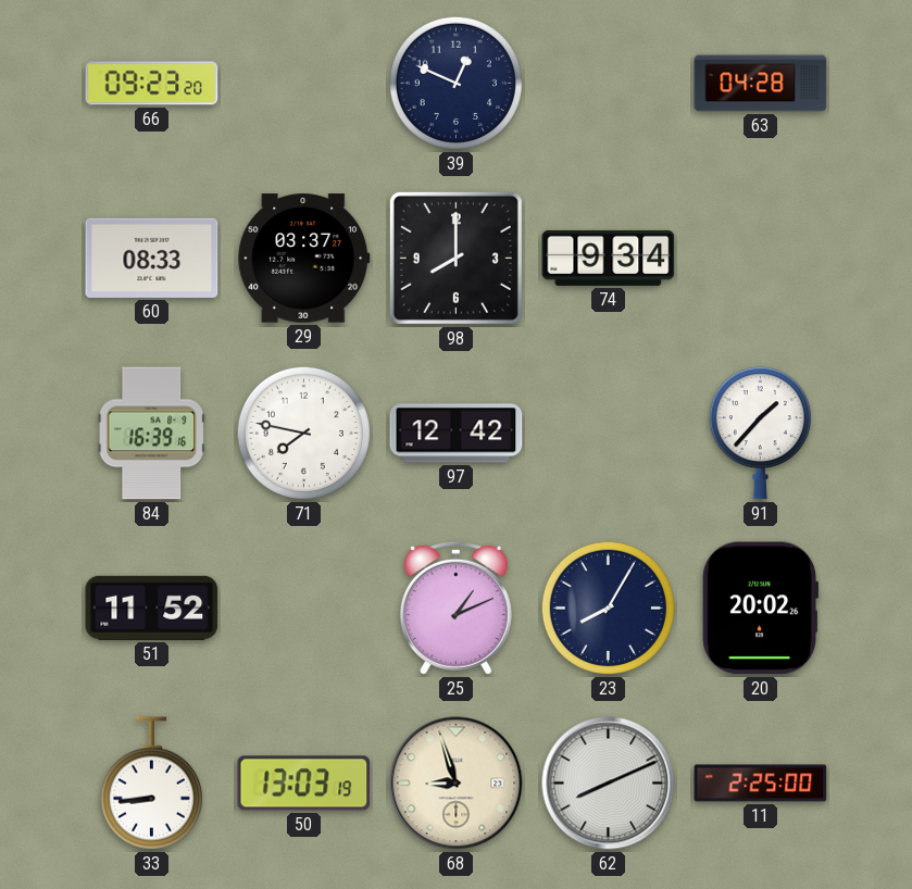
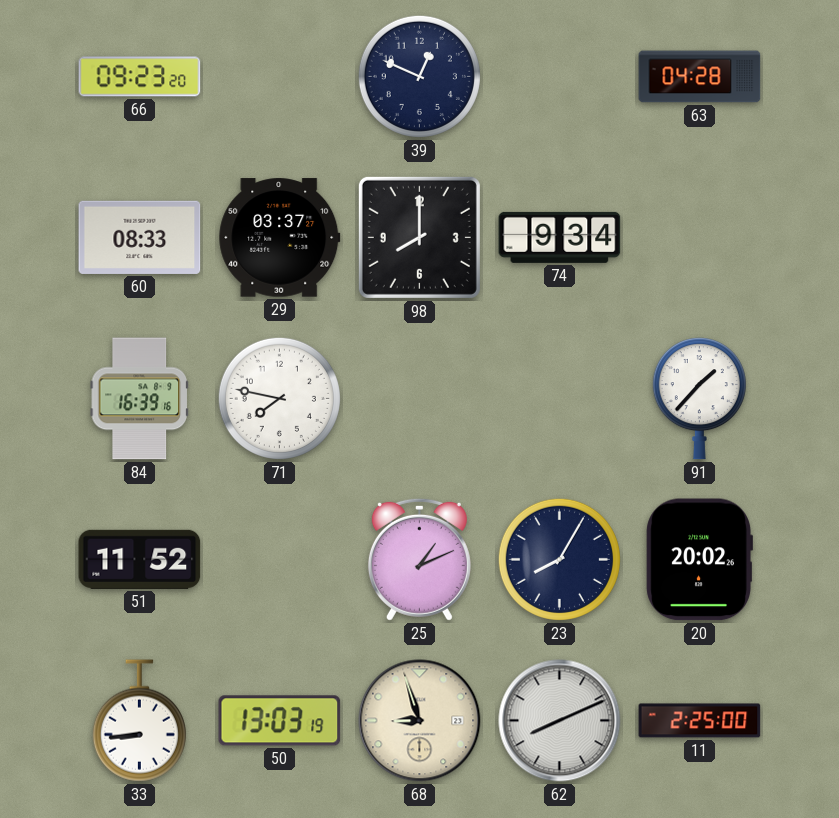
97: 12:42 -> none
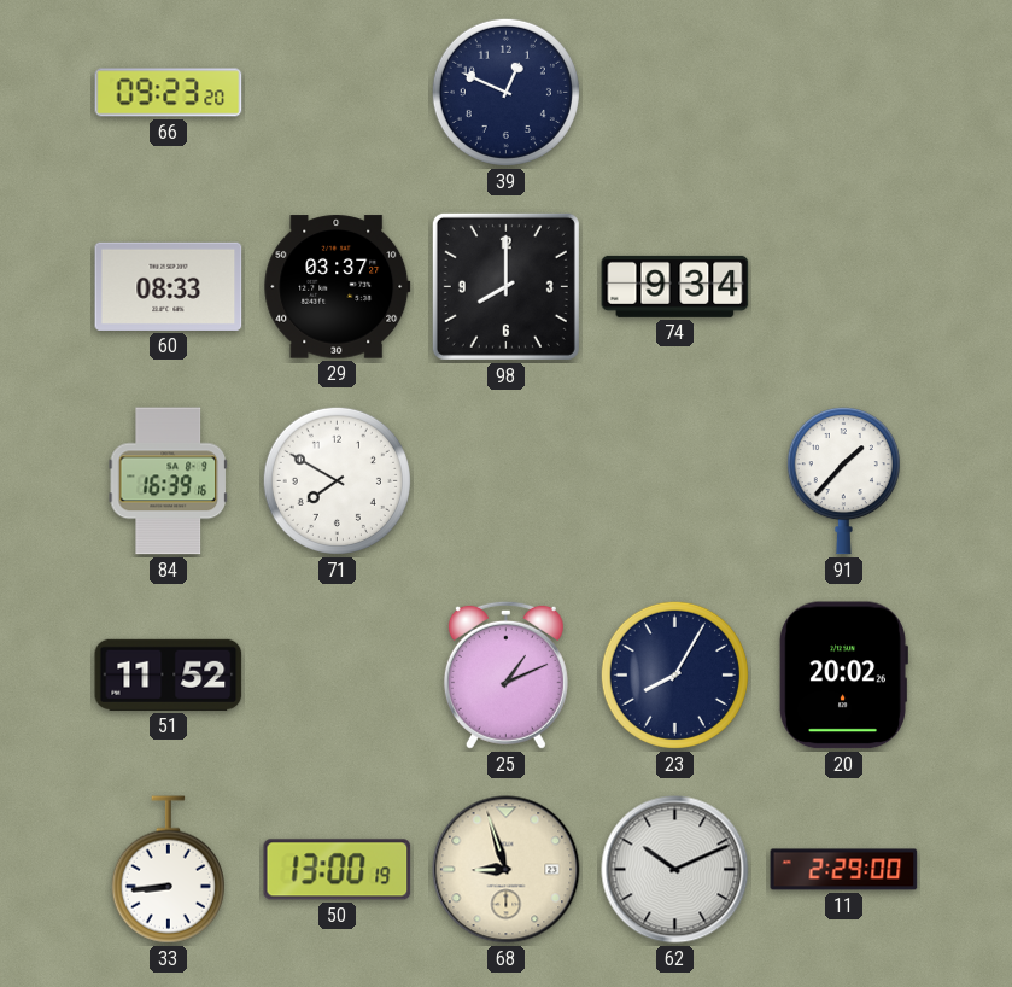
63: 04:28 -> none
71: 7:47 -> 7:50
50: 13:03 -> 13:00
62: 8:11 -> 10:11
11: 2:25 -> 2:29
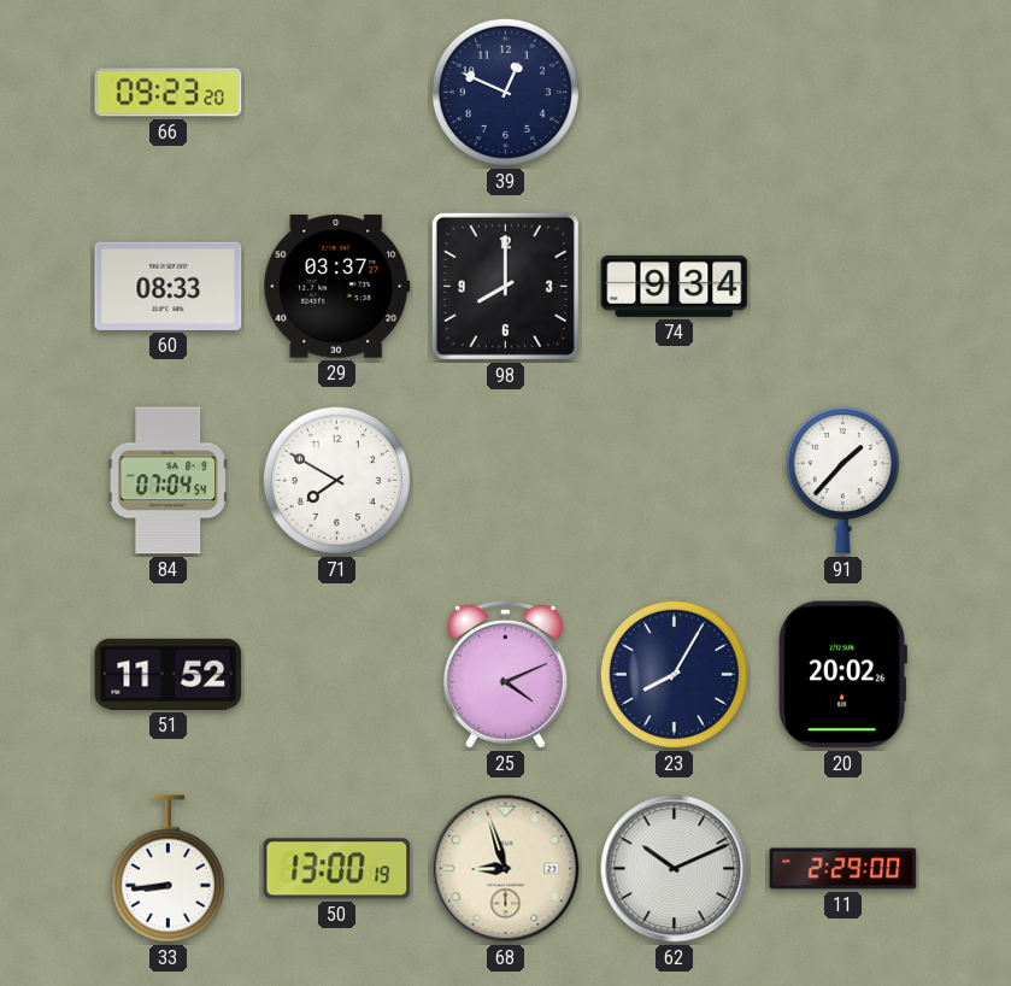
84: 16:39 -> 07:04
25: 1:11 -> 4:11
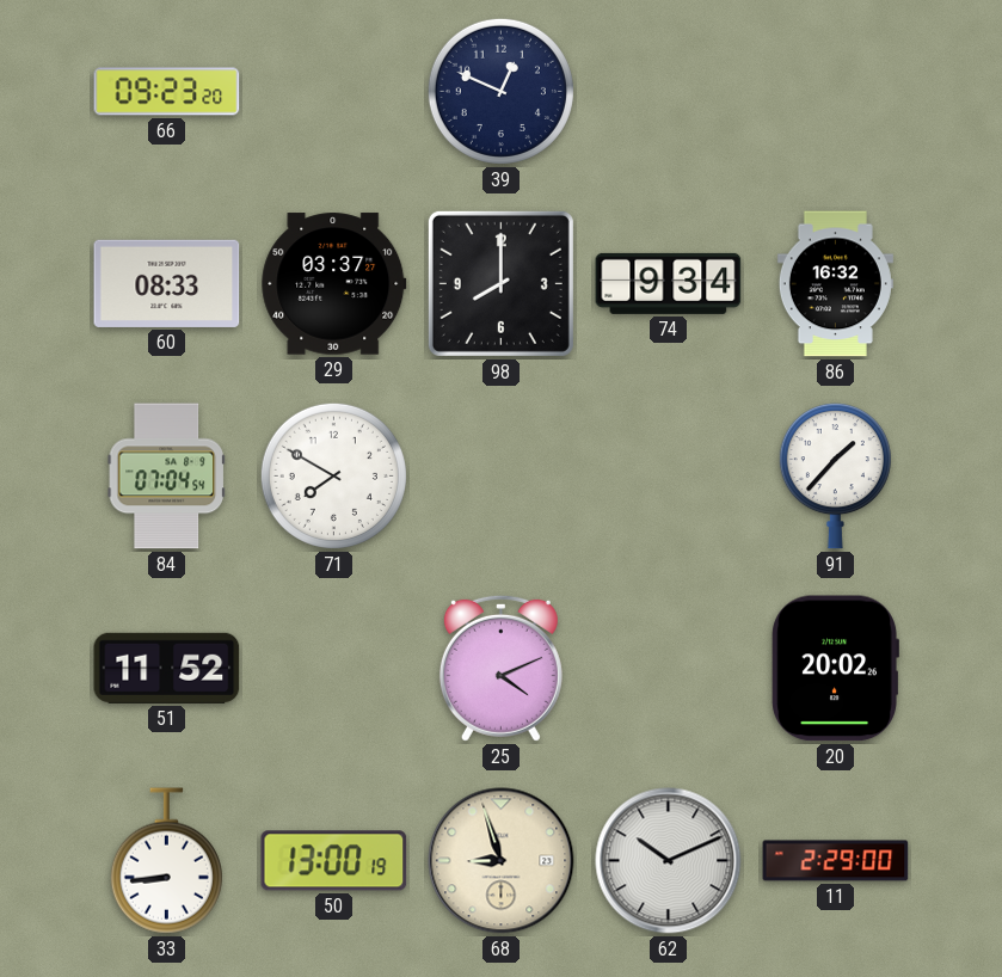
86: none -> 16:32
23: 8:05 -> none
